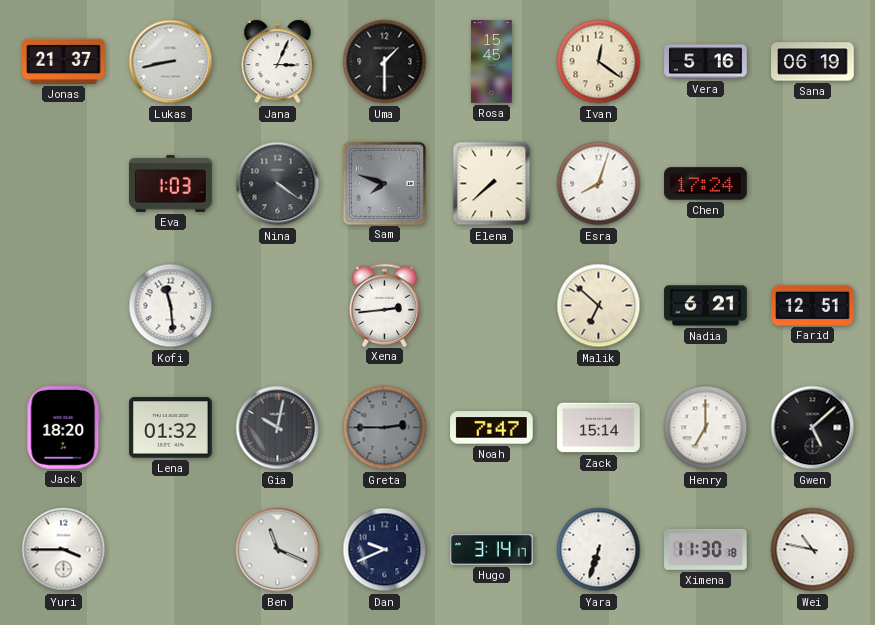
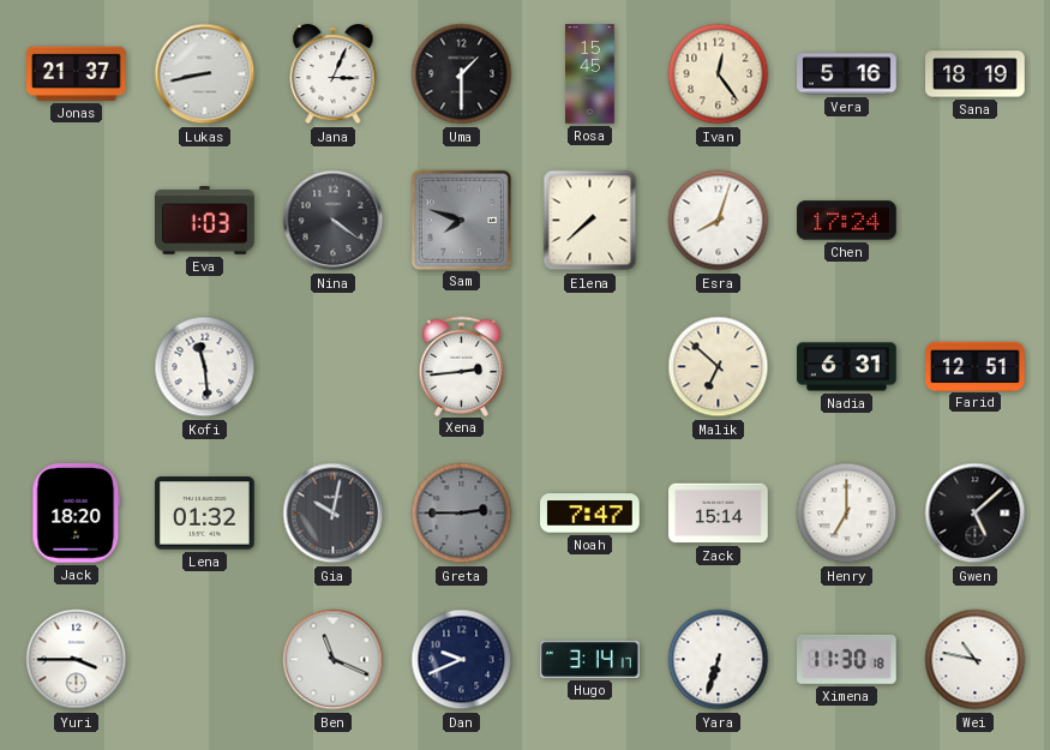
Ivan: 12:21 -> 12:24
Sana: 06:19 -> 18:19
Nadia: 6:21 -> 6:31
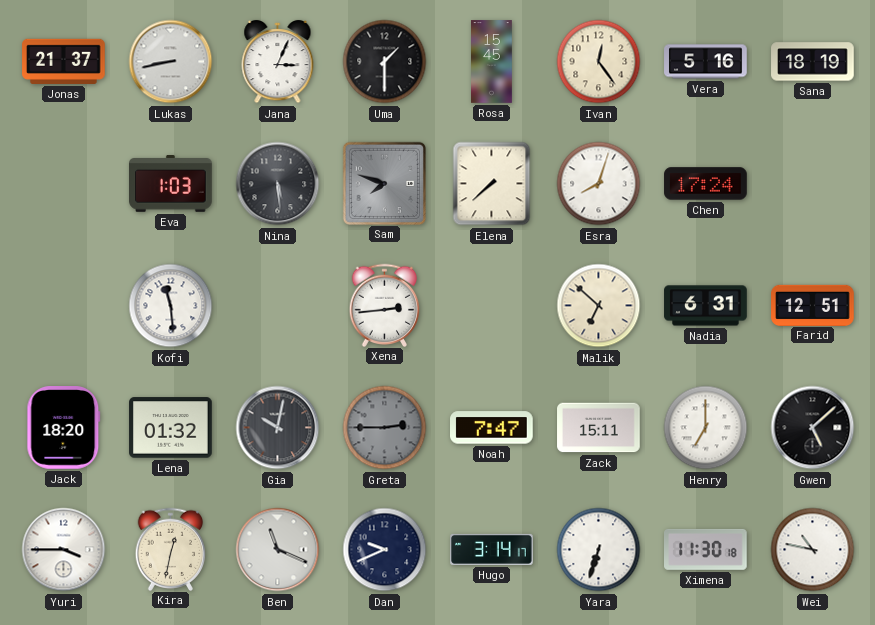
Nina: 4:21 -> 5:29
Zack: 15:14 -> 15:11
Kira: none -> 12:32
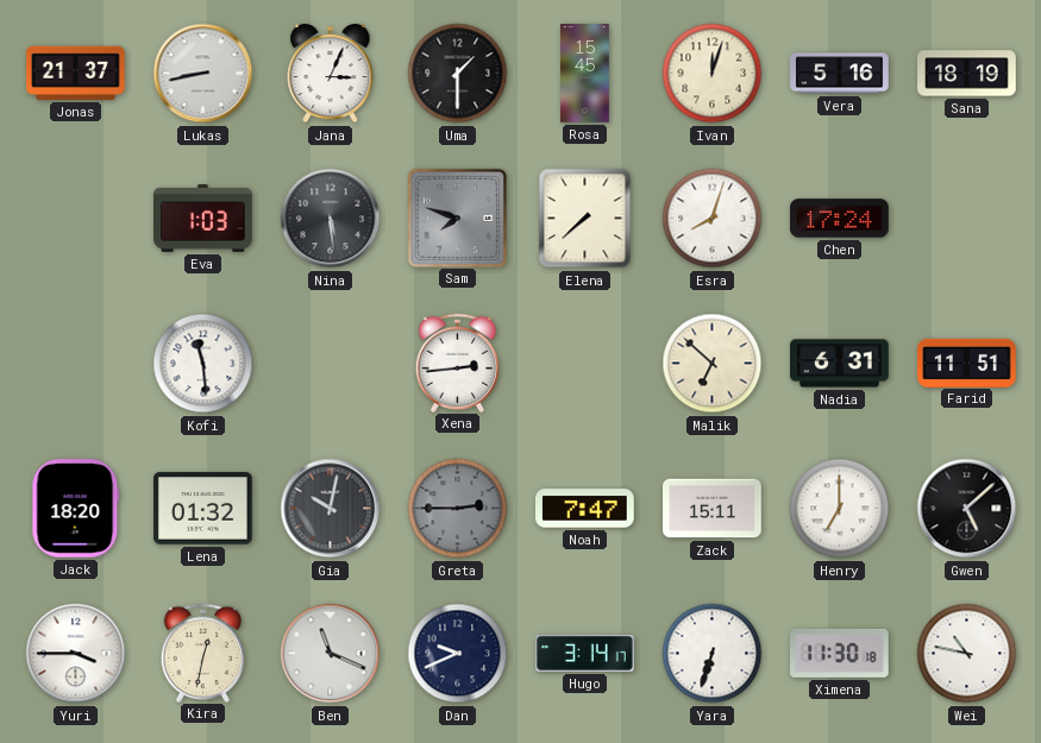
Ivan: 12:24 -> 12:03
Farid: 12:51 -> 11:51
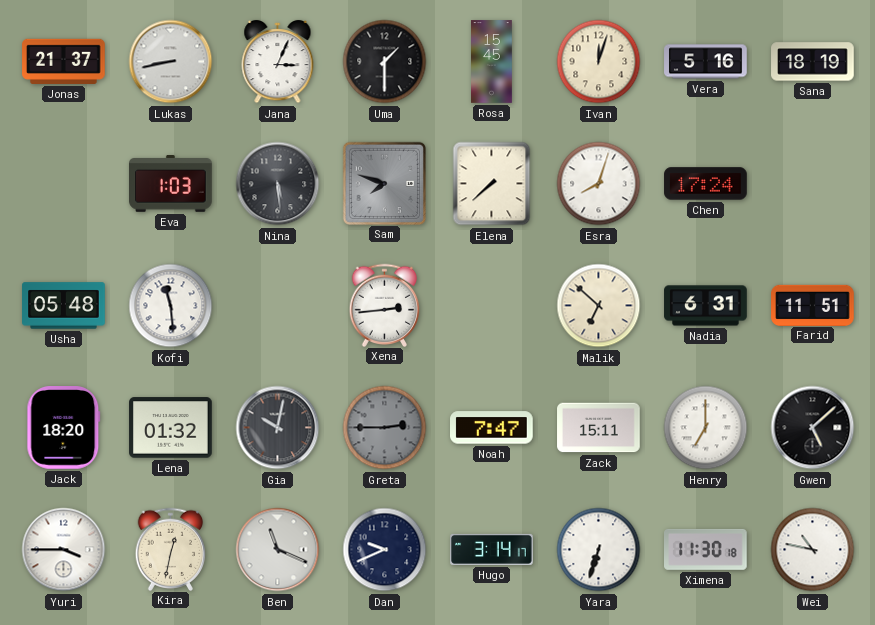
Usha: none -> 05:48
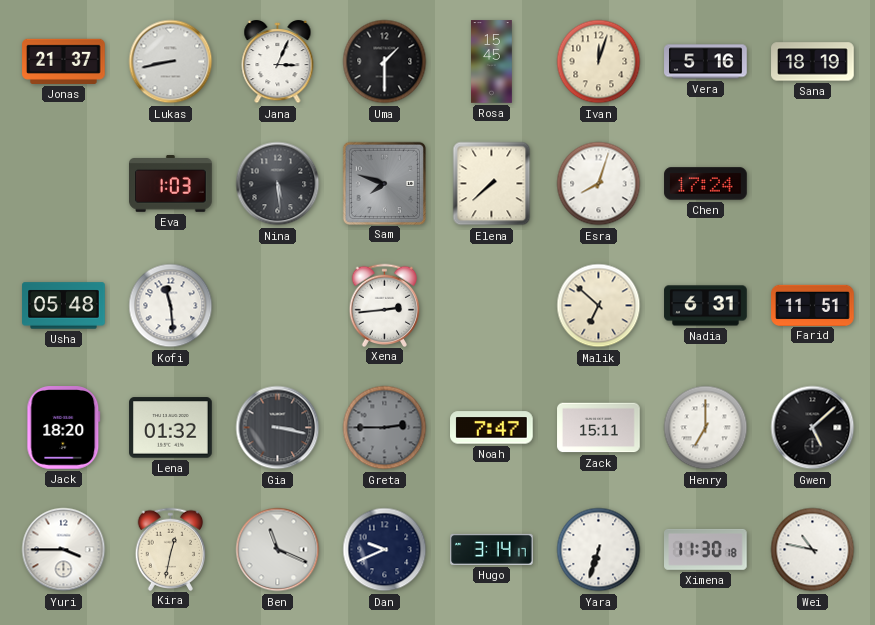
Gia: 10:02 -> 3:17
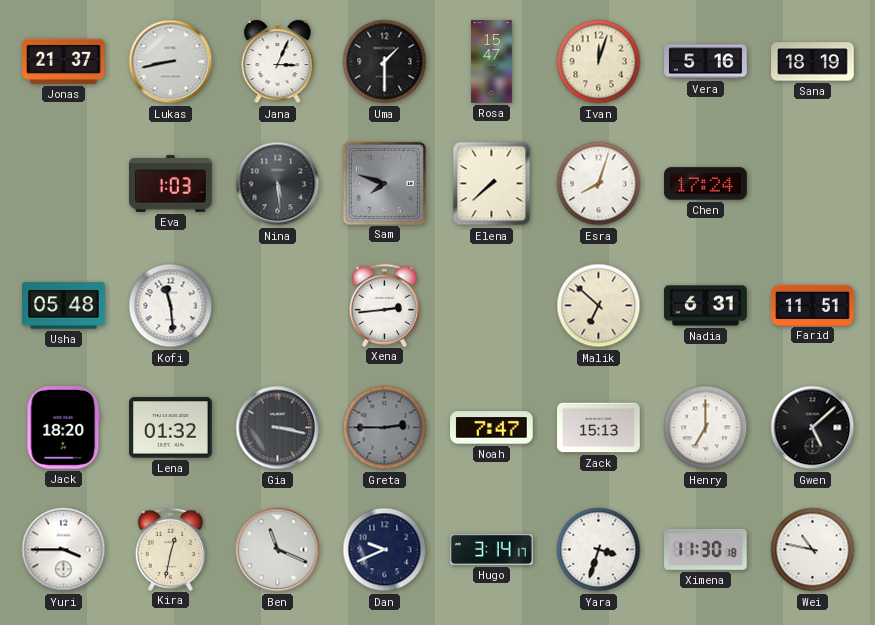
Rosa: 15:45 -> 15:47
Zack: 15:11 -> 15:13
Yara: 6:33 -> 3:33
